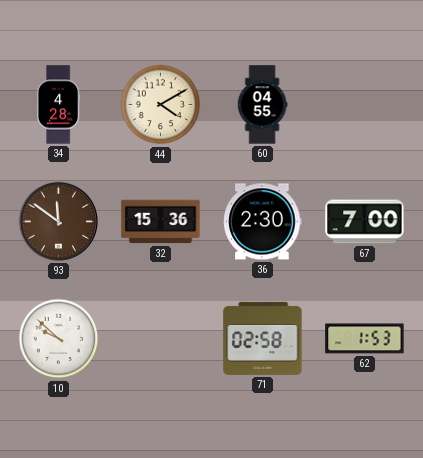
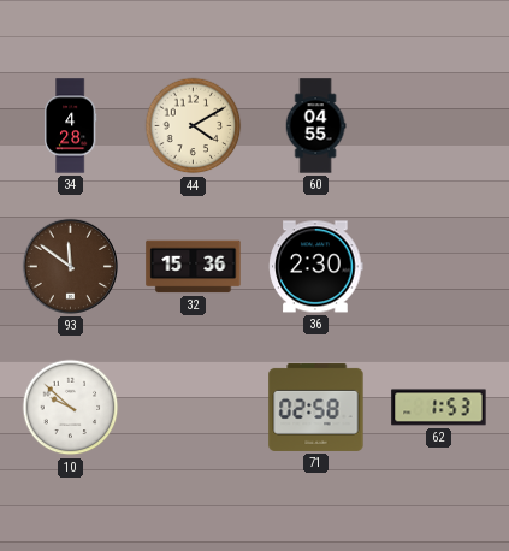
67: 7:00 -> none
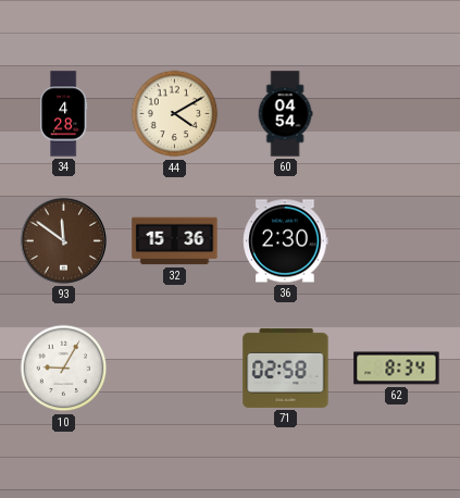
60: 04:55 -> 04:54
10: 9:52 -> 9:05
62: 1:53 -> 8:34
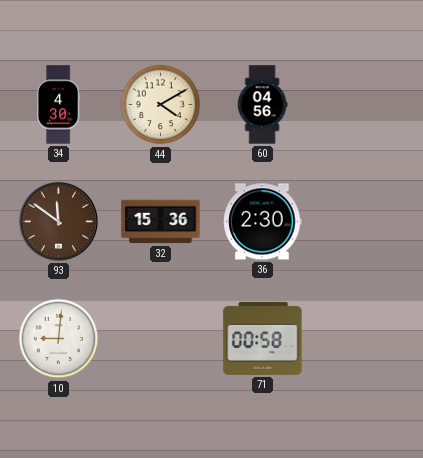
34: 4:28 -> 4:30
60: 04:54 -> 04:56
10: 9:05 -> 9:01
71: 02:58 -> 00:58
62: 8:34 -> none
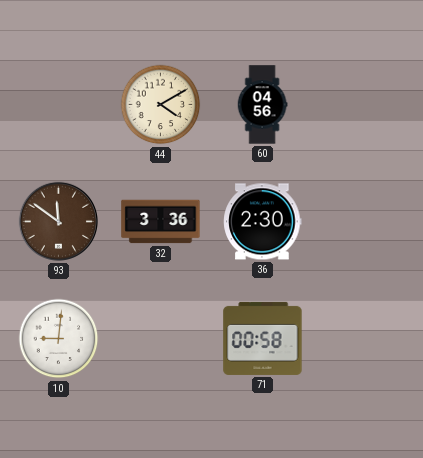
34: 4:30 -> none
32: 15:36 -> 3:36
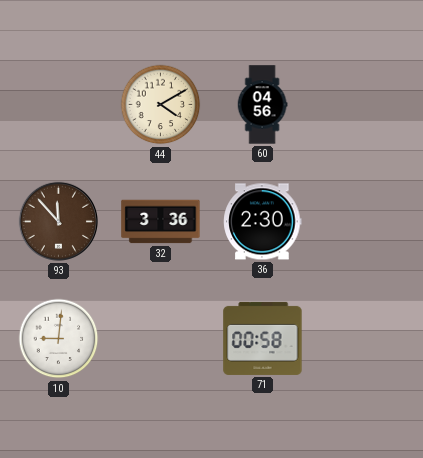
93: 11:51 -> 11:53
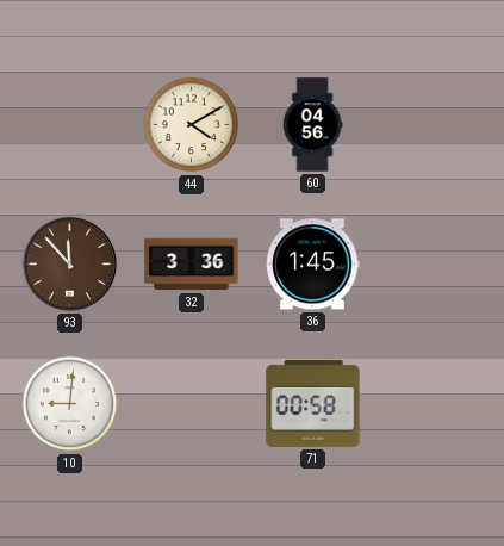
36: 2:30 -> 1:45
